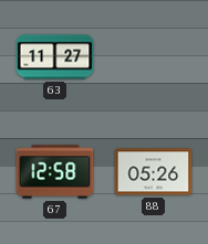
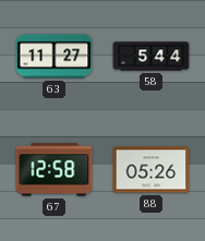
58: none -> 5:44
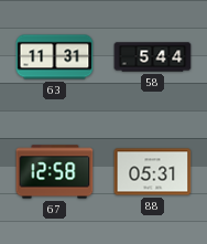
63: 11:27 -> 11:31
88: 05:26 -> 05:31
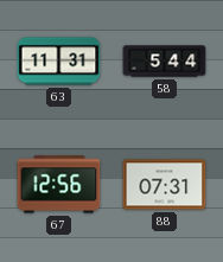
67: 12:58 -> 12:56
88: 05:31 -> 07:31
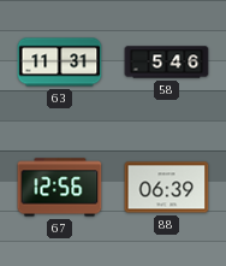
58: 5:44 -> 5:46
88: 07:31 -> 06:39
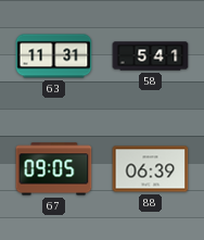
58: 5:46 -> 5:41
67: 12:56 -> 09:05
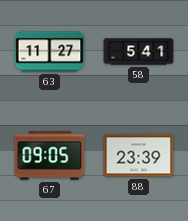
63: 11:31 -> 11:27
88: 06:39 -> 23:39
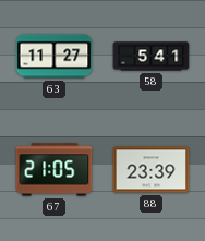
67: 09:05 -> 21:05
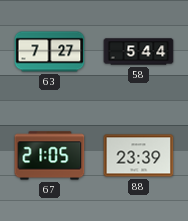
63: 11:27 -> 7:27
58: 5:41 -> 5:44
